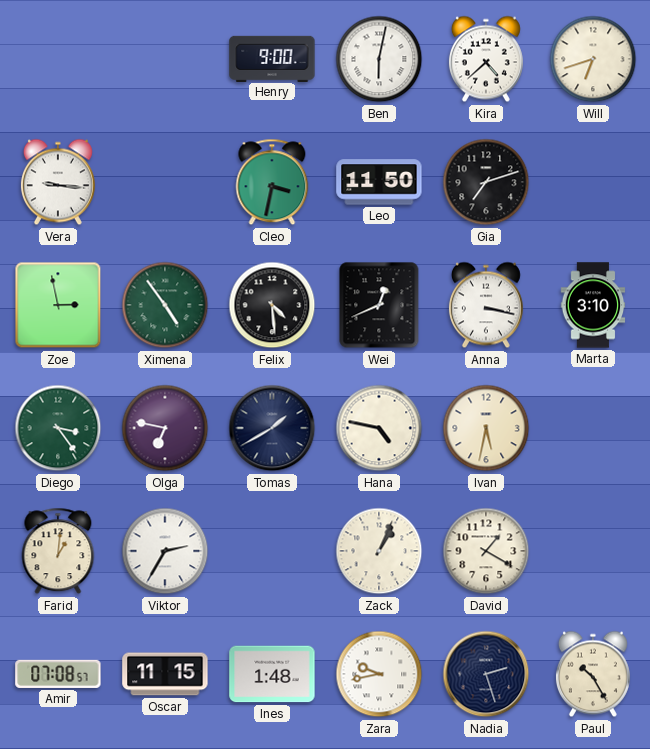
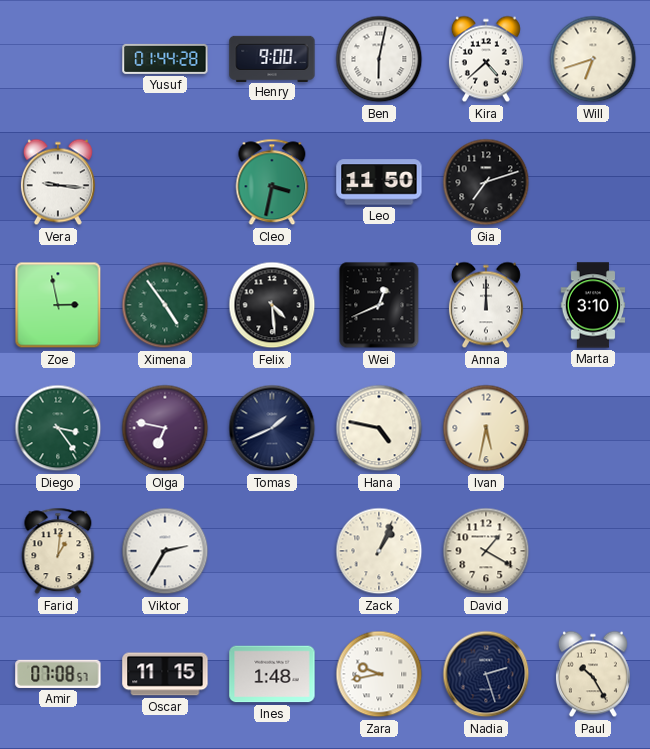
Yusuf: none -> 01:44
Anna: 3:17 -> 12:00
Tomas: 1:40 -> 1:41
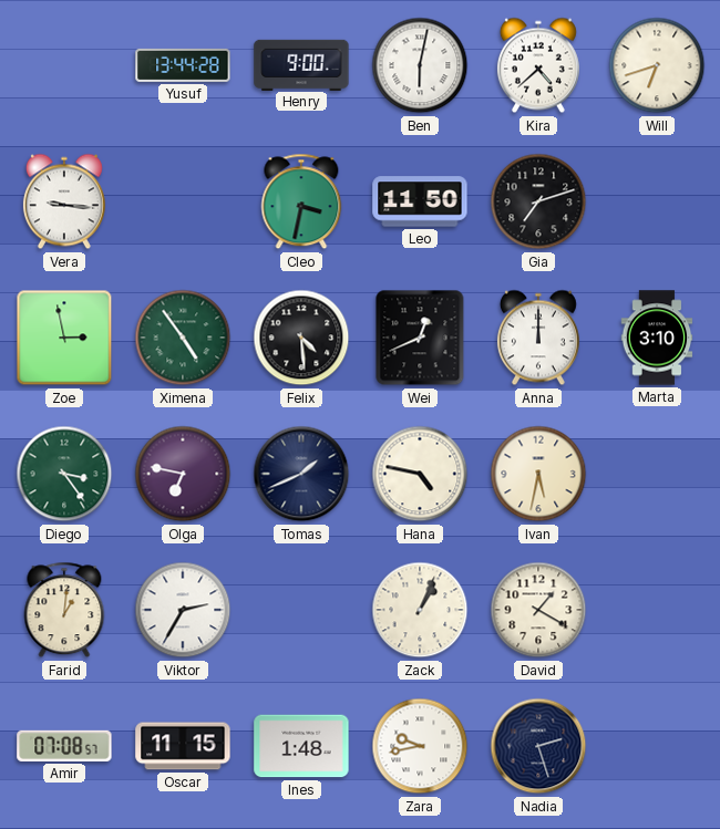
Yusuf: 01:44 -> 13:44
Paul: 10:25 -> none
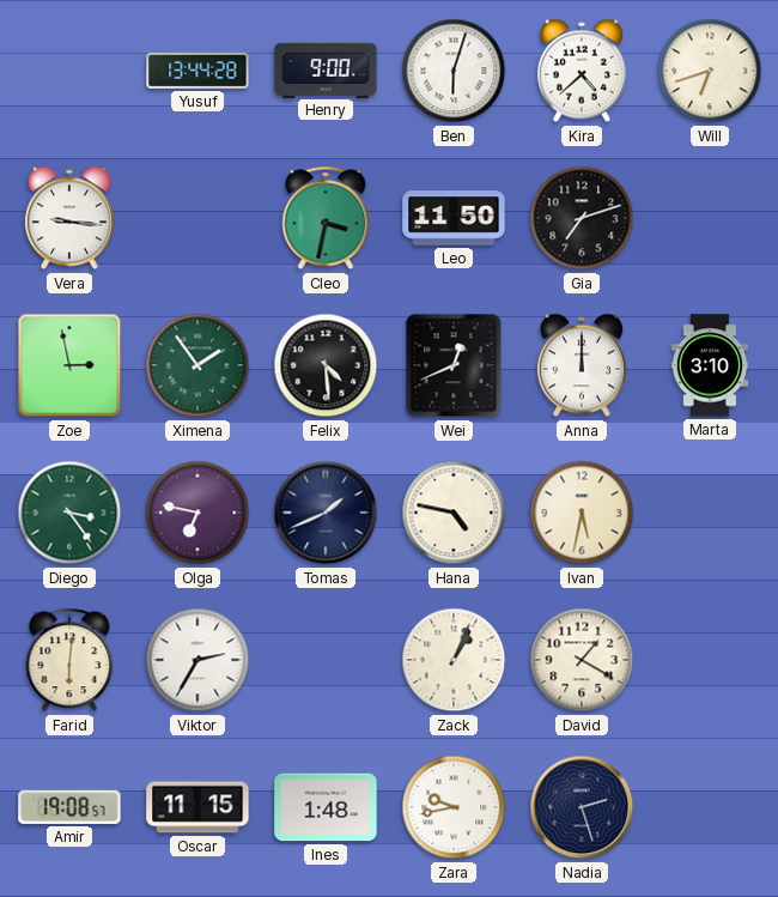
Ben: 6:02 -> 6:03
Ximena: 4:54 -> 1:54
Farid: 1:01 -> 6:01
Amir: 07:08 -> 19:08
